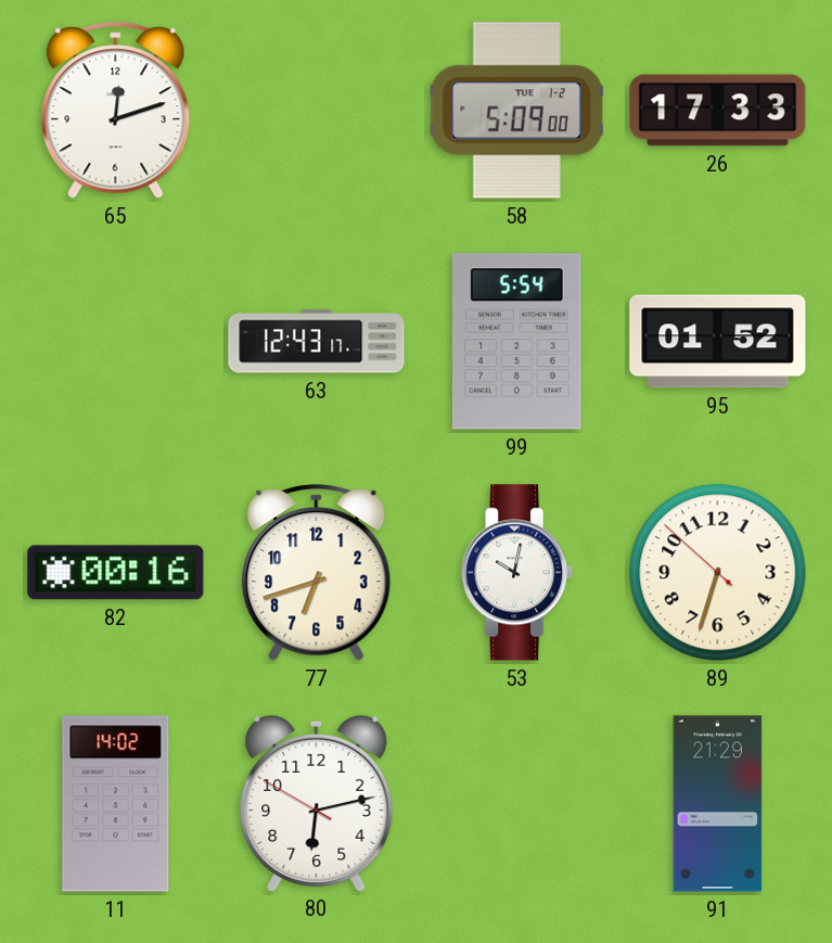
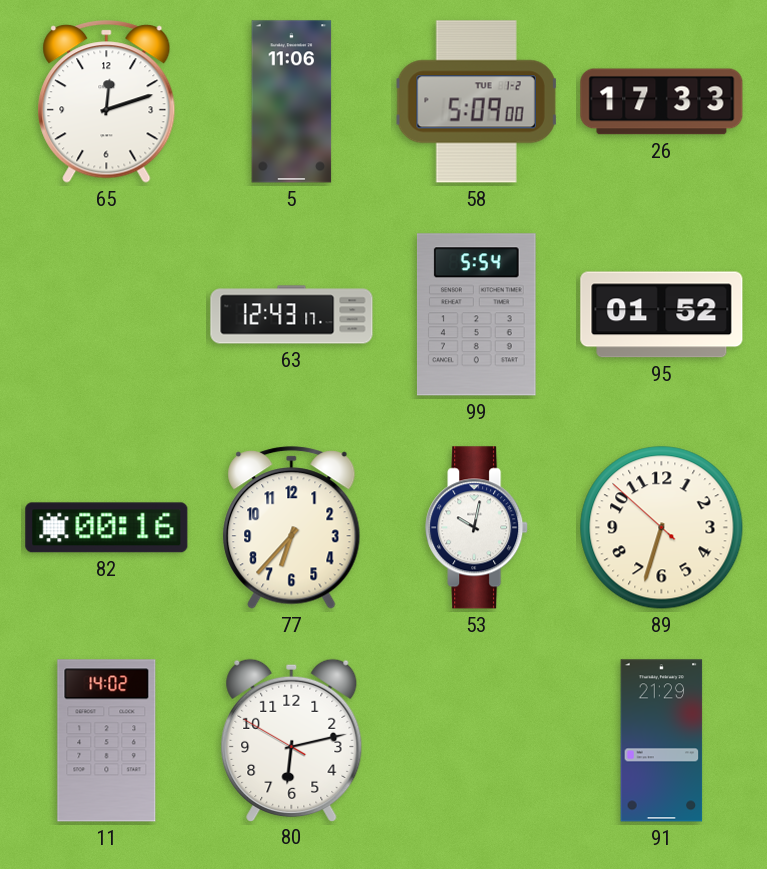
5: none -> 11:06
77: 6:42 -> 6:37
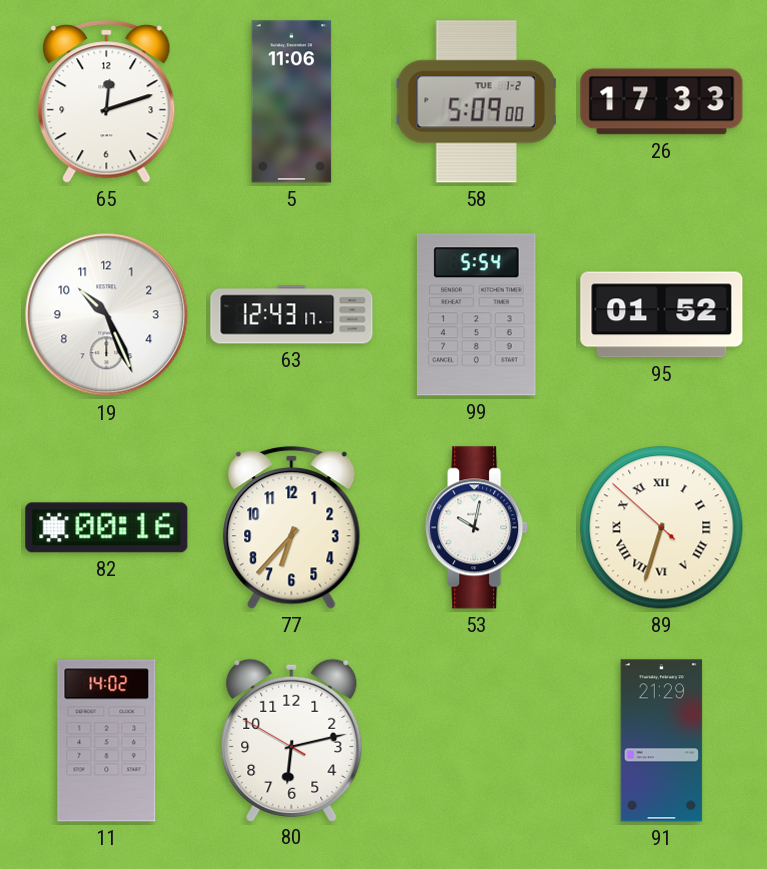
19: none -> 10:26
89 numerals: Arabic -> Roman
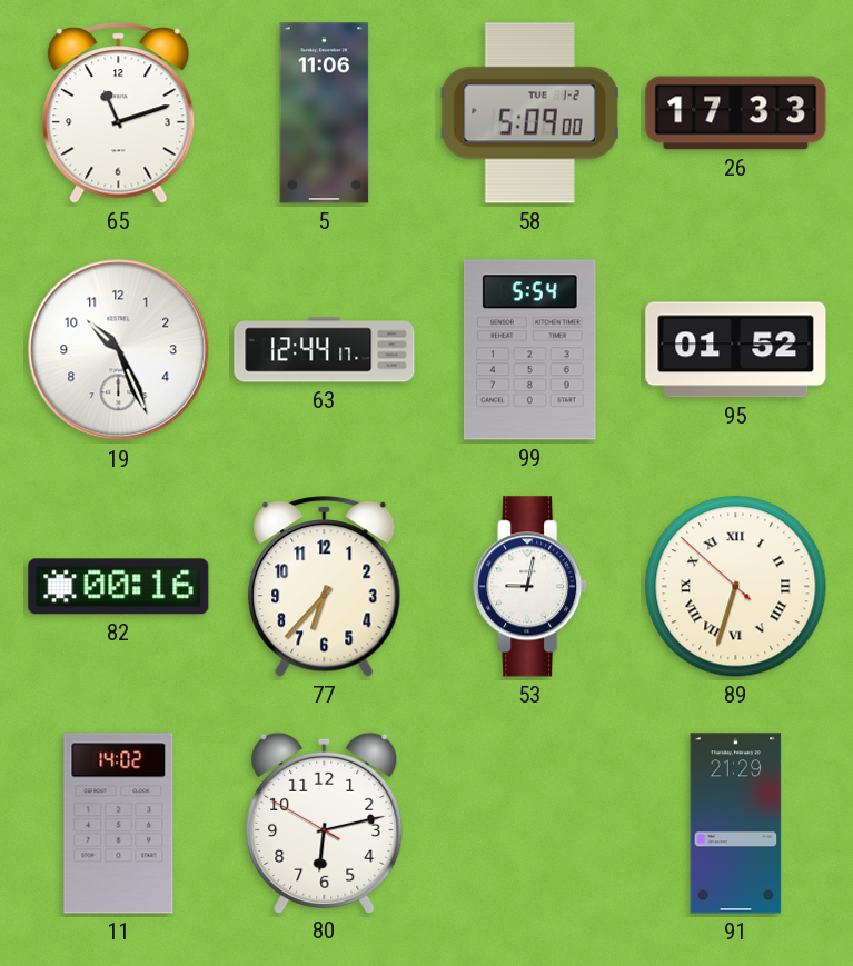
65: 12:12 -> 11:12
63: 12:43 -> 12:44
53: 10:02 -> 9:02
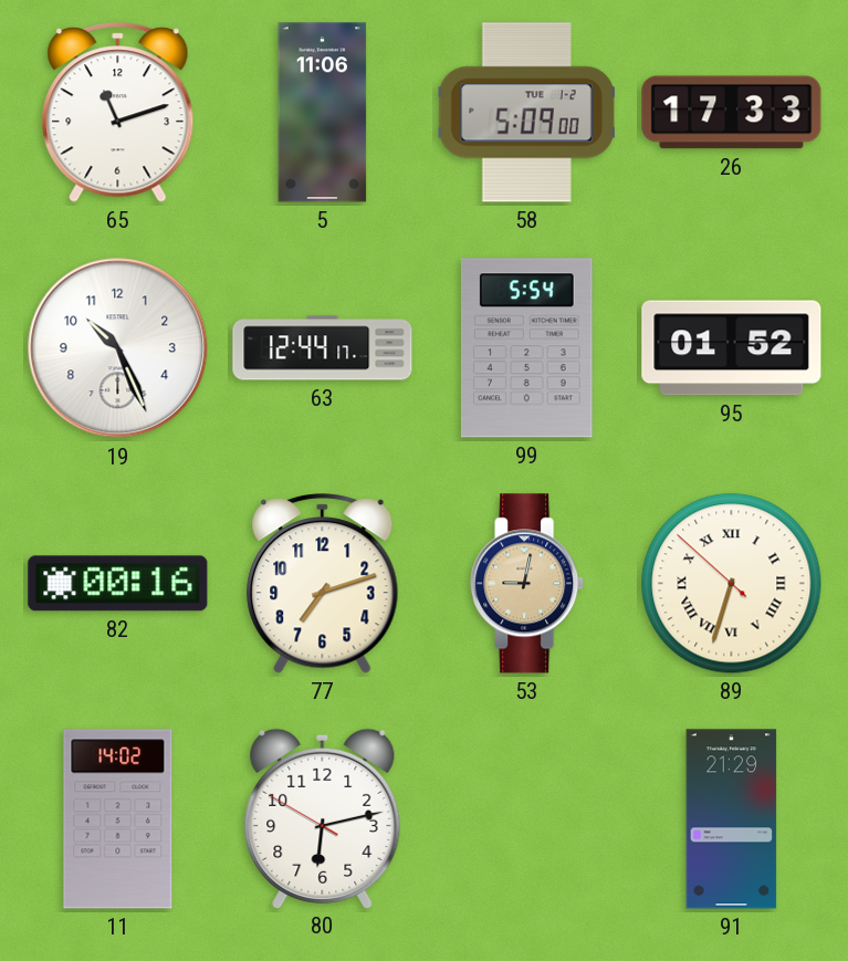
77: 6:37 -> 7:12
53 dial: white -> champagne
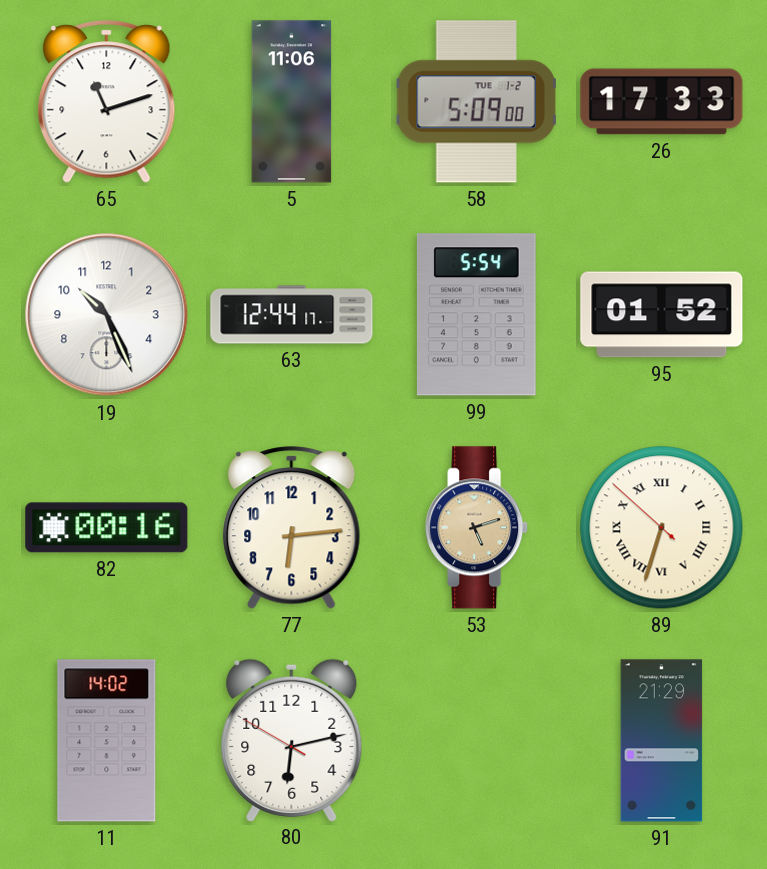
77: 7:12 -> 6:14
53: 9:02 -> 5:12
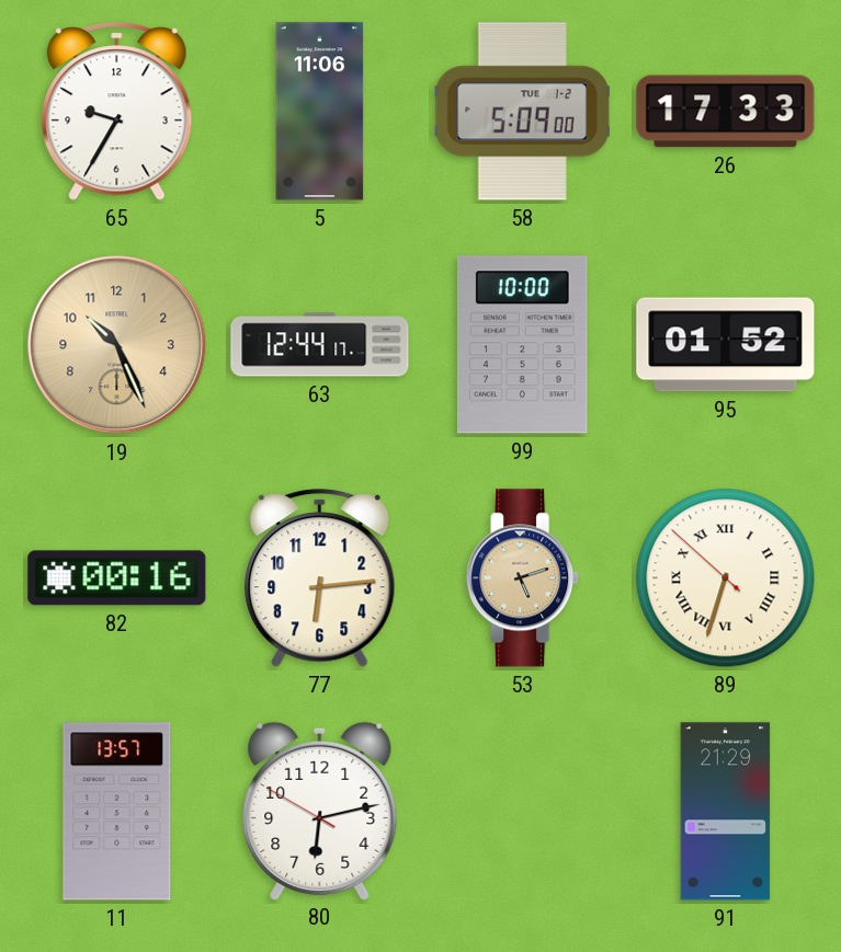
65: 11:12 -> 9:35
19 dial: white -> champagne
99: 5:54 -> 10:00
11: 14:02 -> 13:57
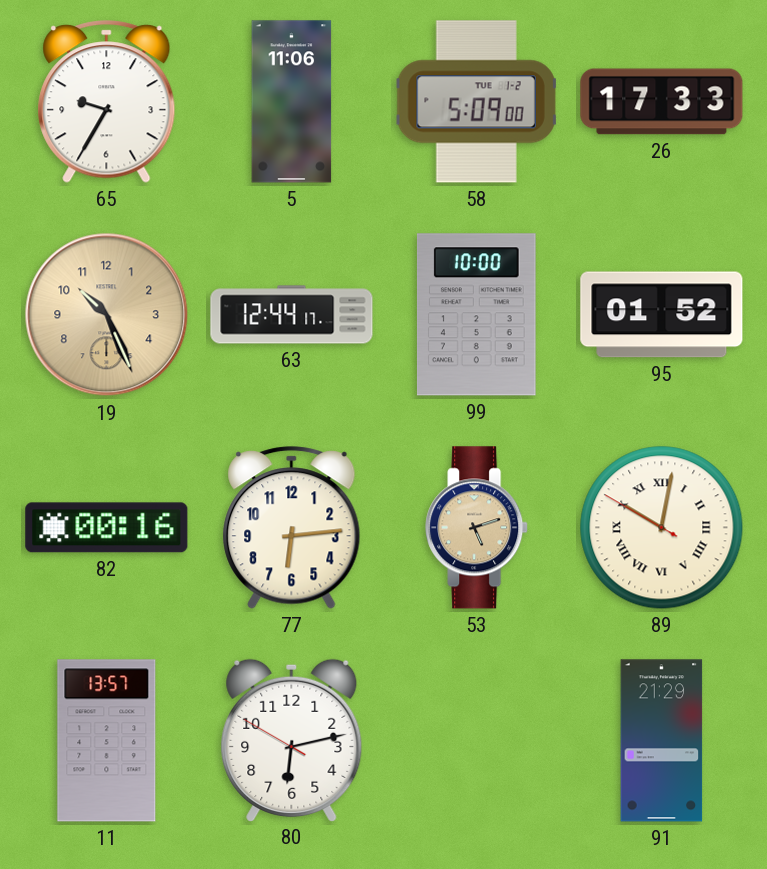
89: 6:32 -> 10:01
